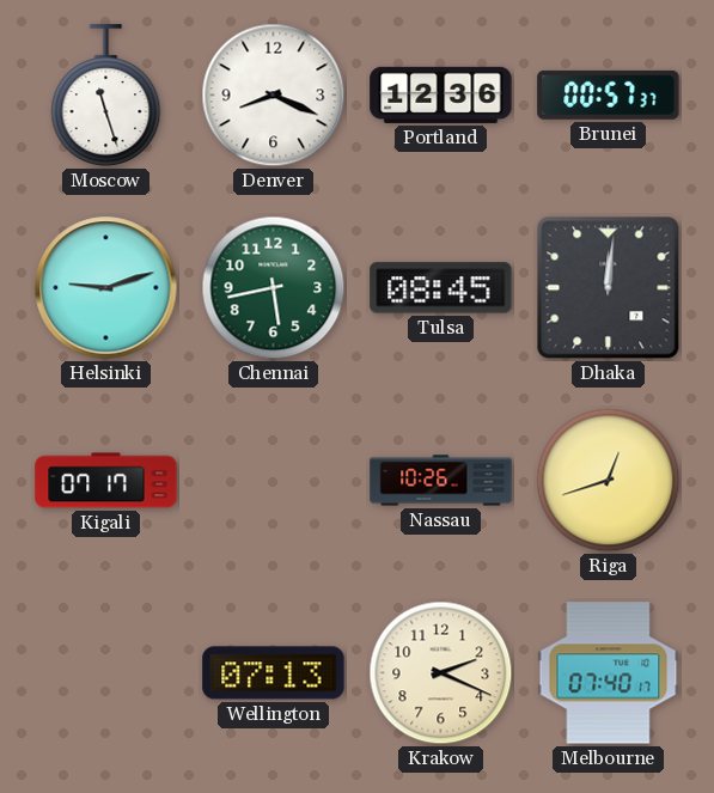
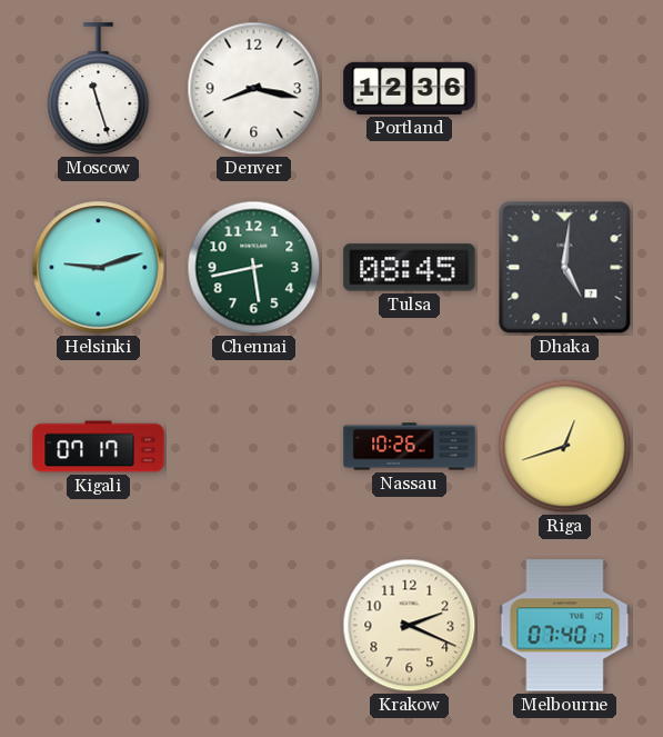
Denver: 8:19 -> 8:17
Brunei: 00:57 -> none
Dhaka: 12:01 -> 5:01
Wellington: 07:13 -> none
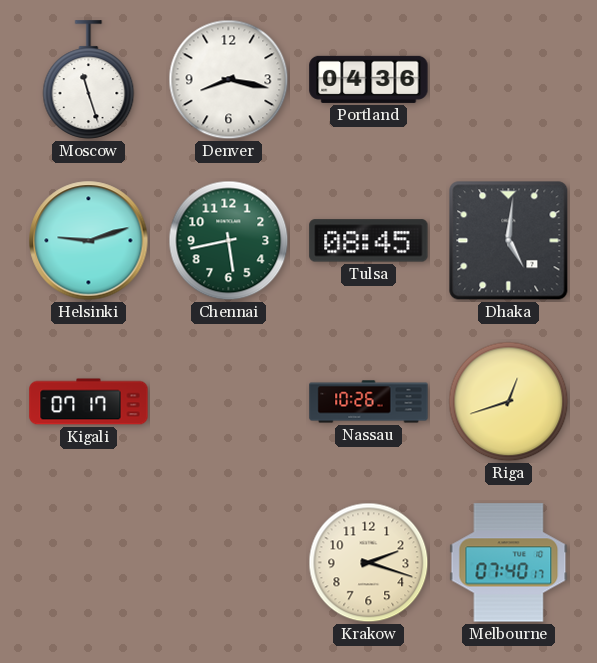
Portland: 12:36 -> 04:36
Krakow: 2:19 -> 2:18
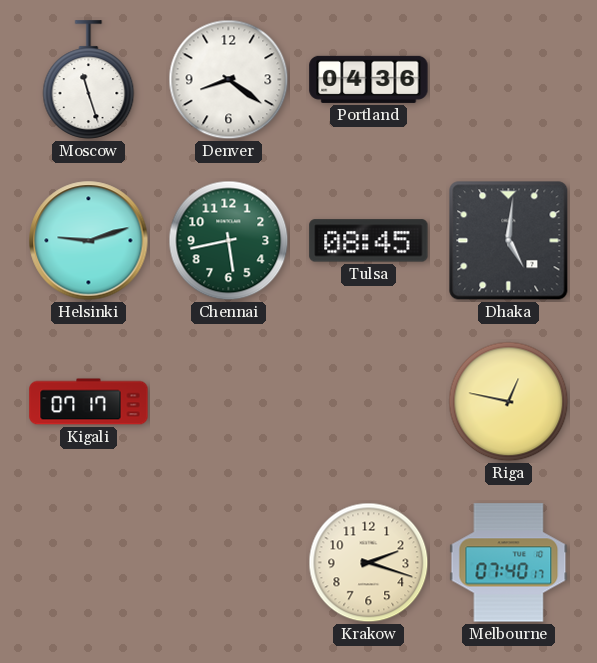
Denver: 8:17 -> 8:21
Nassau: 10:26 -> none
Riga: 12:42 -> 12:47
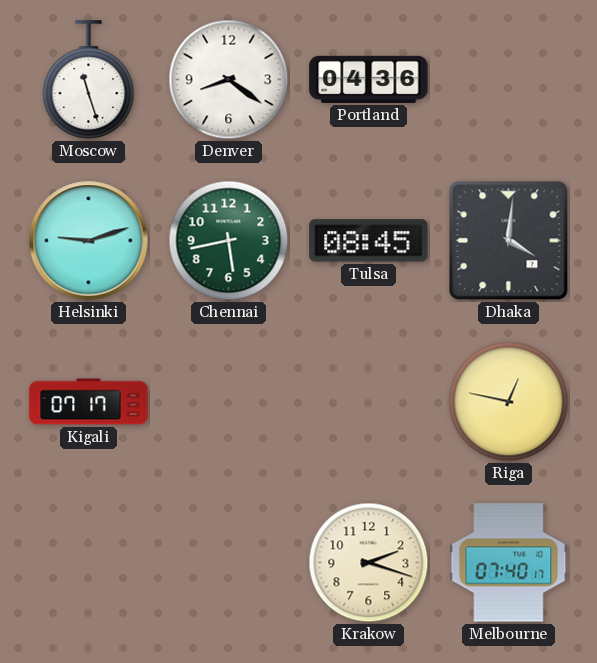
Dhaka: 5:01 -> 4:01
